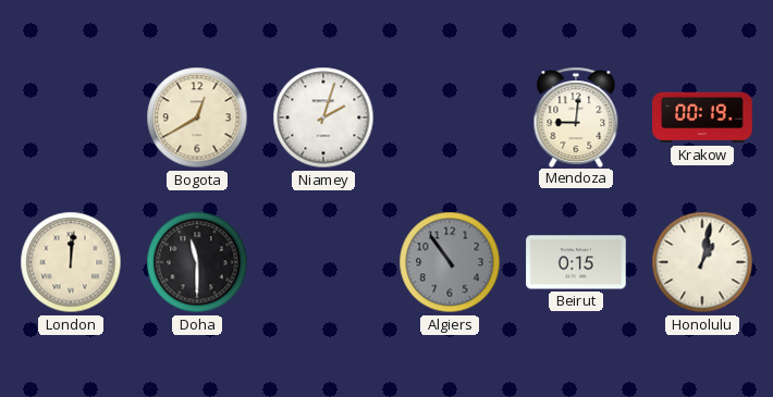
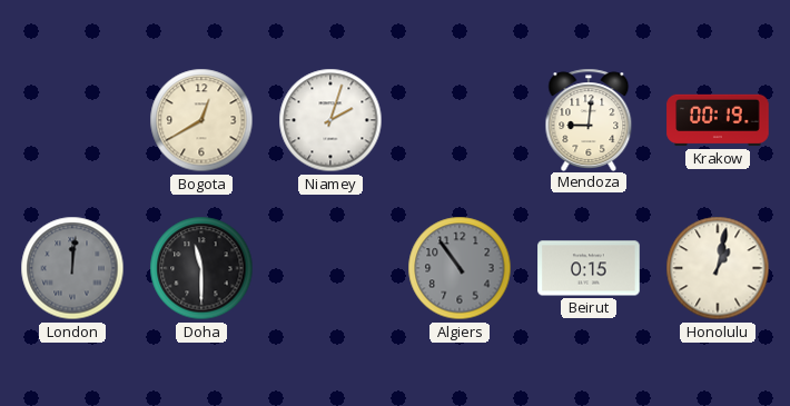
London dial: cream -> grey
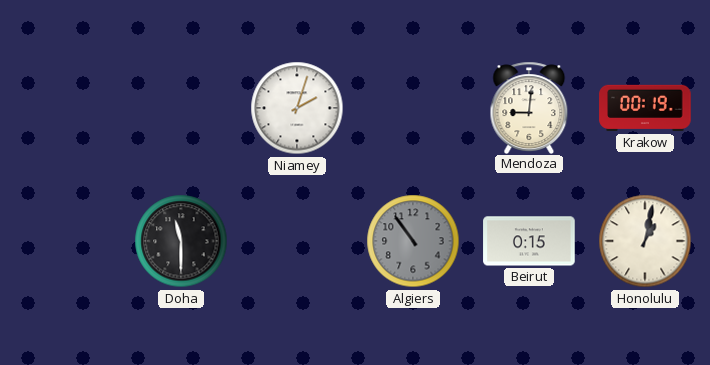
Bogota: 12:40 -> none
London: 12:01 -> none
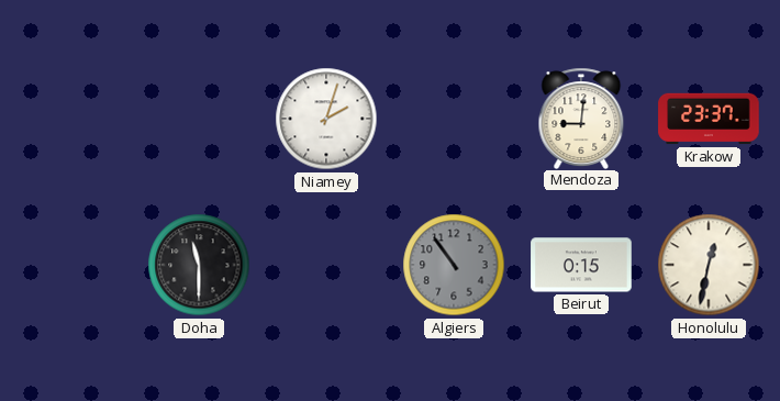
Krakow: 00:19 -> 23:37
Honolulu: 1:02 -> 12:32
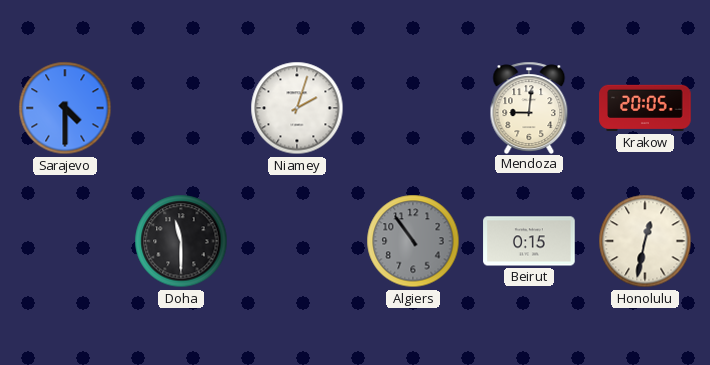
Sarajevo: none -> 4:30
Krakow: 23:37 -> 20:05
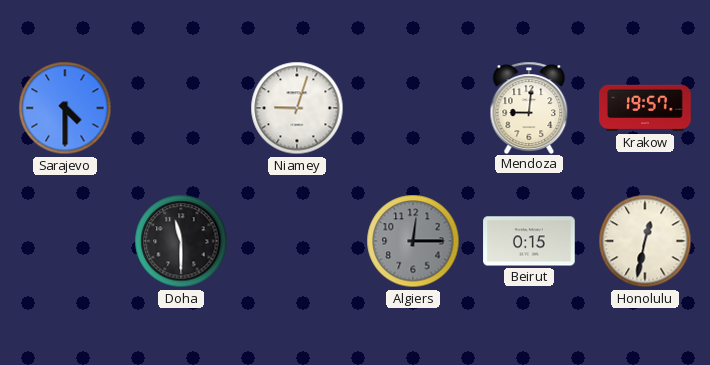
Niamey: 2:03 -> 9:03
Krakow: 20:05 -> 19:57
Algiers: 10:54 -> 12:15
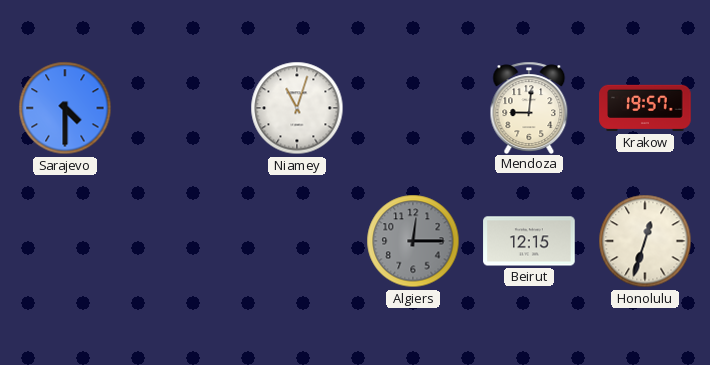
Niamey: 9:03 -> 11:03
Doha: 11:30 -> none
Beirut: 0:15 -> 12:15
Honolulu: 12:32 -> 12:33
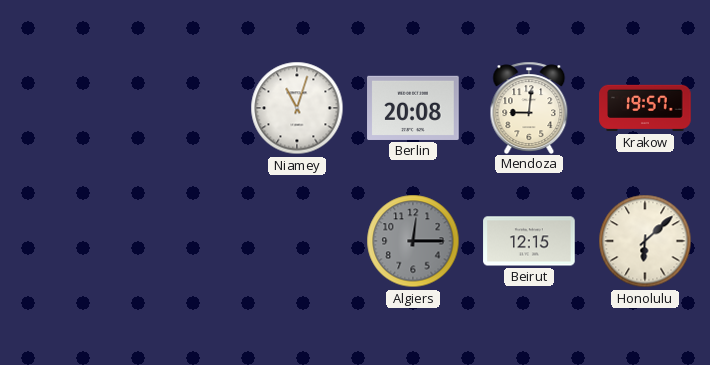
Sarajevo: 4:30 -> none
Berlin: none -> 20:08
Honolulu: 12:33 -> 6:08
